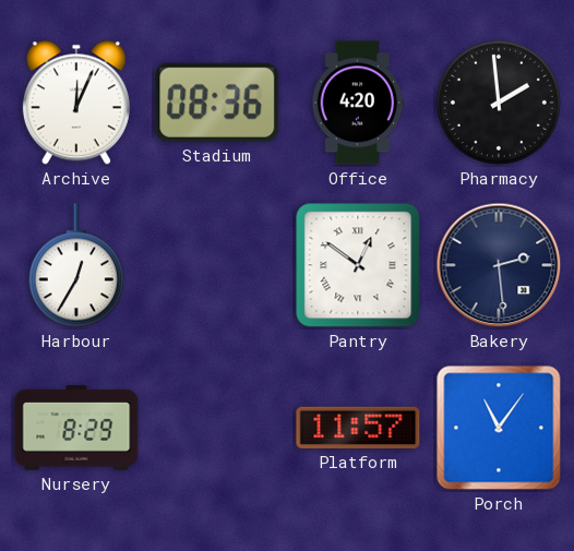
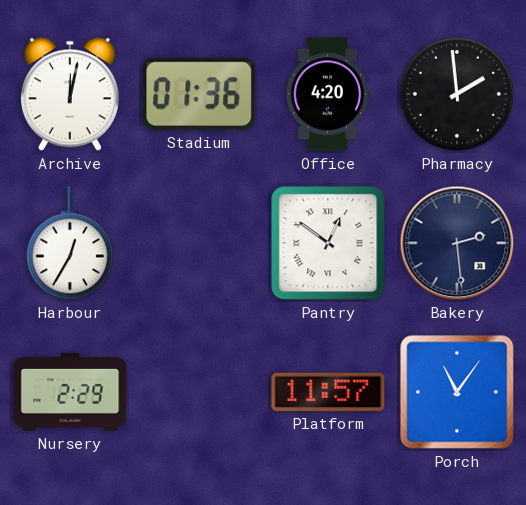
Archive: 12:04 -> 12:02
Stadium: 08:36 -> 01:36
Nursery: 8:29 -> 2:29
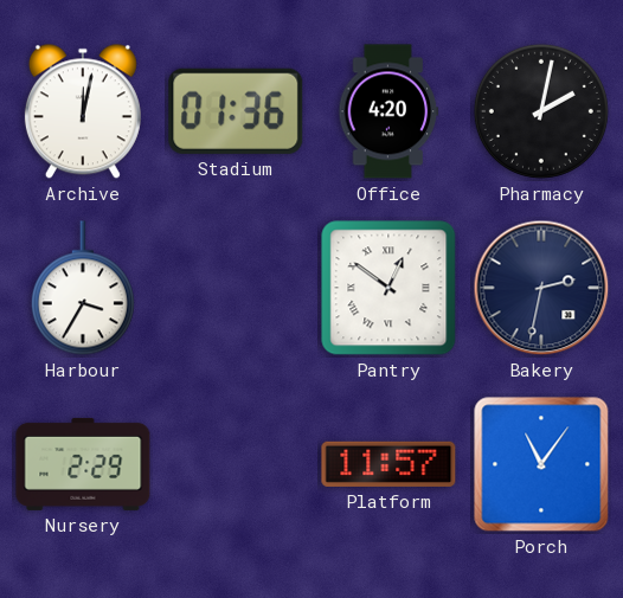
Pharmacy: 1:59 -> 2:02
Harbour: 12:35 -> 3:35
Bakery: 2:29 -> 2:32
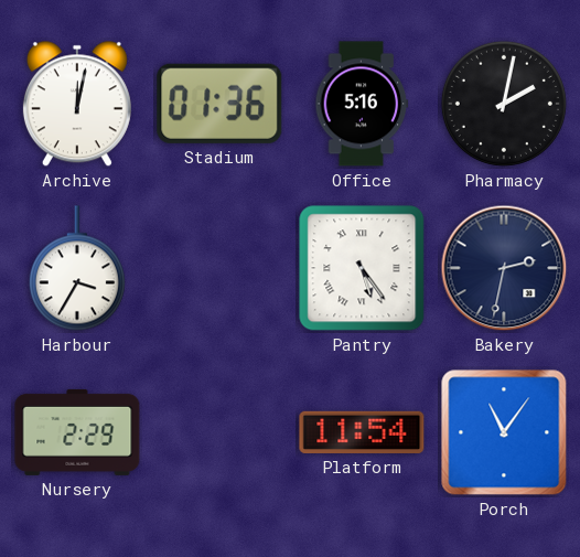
Office: 4:20 -> 5:16
Pantry: 12:51 -> 5:24
Platform: 11:57 -> 11:54
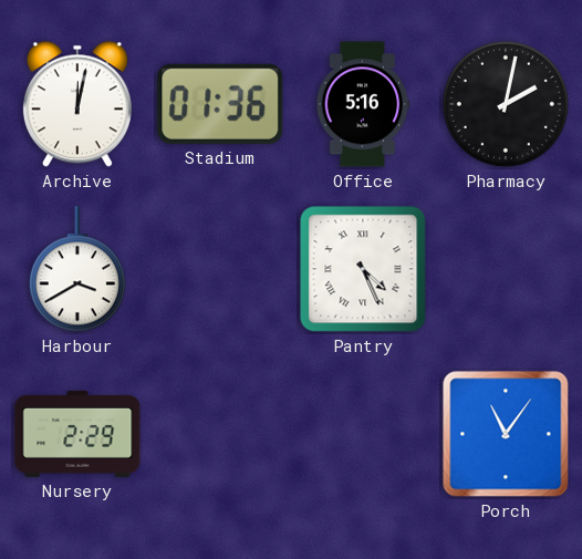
Harbour: 3:35 -> 3:40
Pantry: 5:24 -> 4:26
Bakery: 2:32 -> none
Platform: 11:54 -> none
